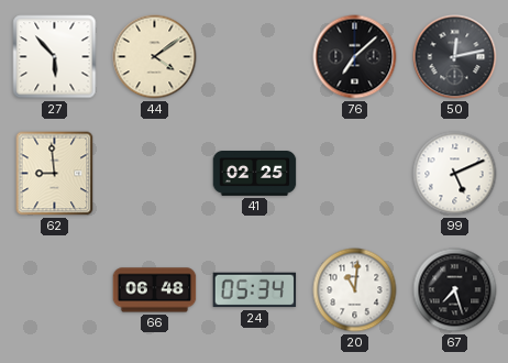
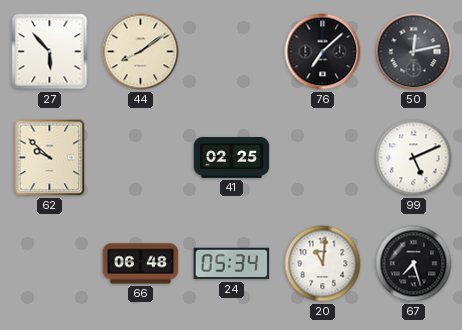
44: 4:09 -> 8:09
62: 8:59 -> 9:52
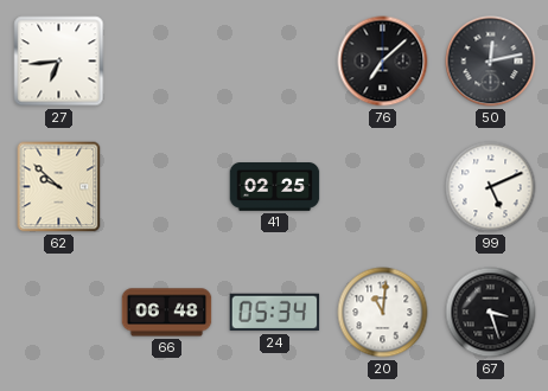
27: 5:53 -> 6:44
44: 8:09 -> none
67: 7:27 -> 3:27
